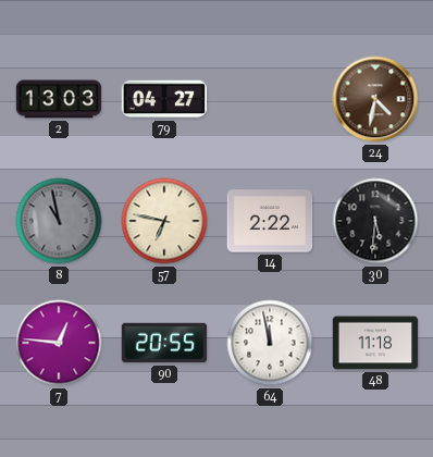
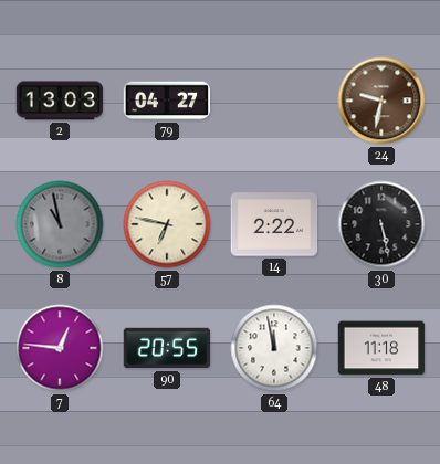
24: 4:32 -> 9:32
30: 5:31 -> 5:28
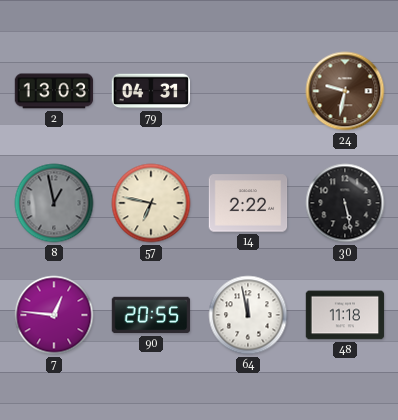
79: 04:27 -> 04:31
8: 10:58 -> 12:58
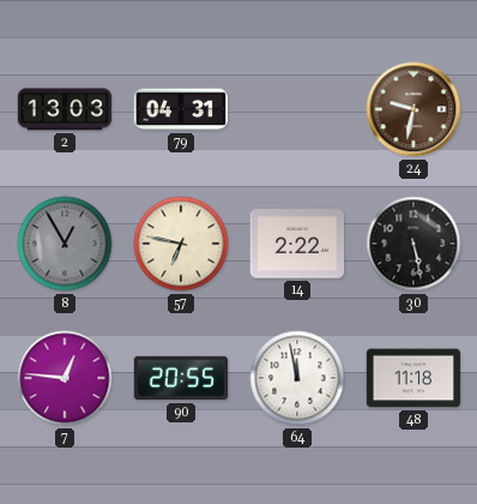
8: 12:58 -> 12:55
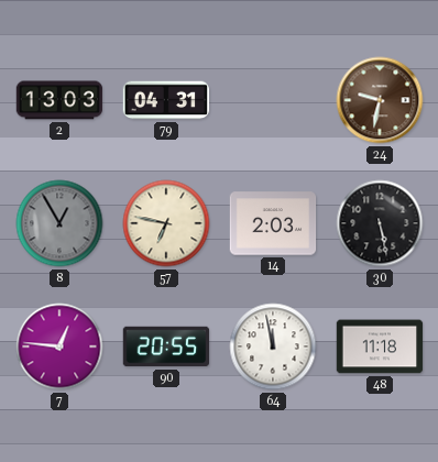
14: 2:22 -> 2:03
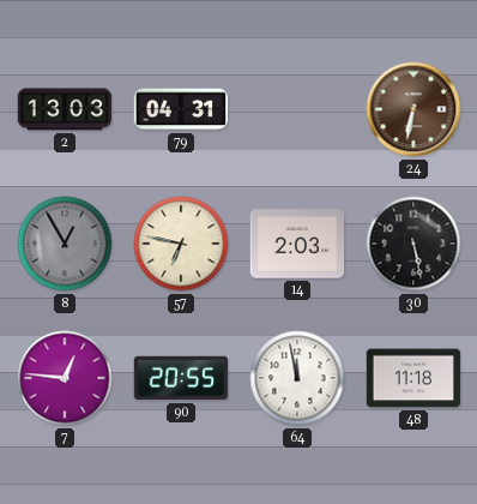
24: 9:32 -> 6:32
